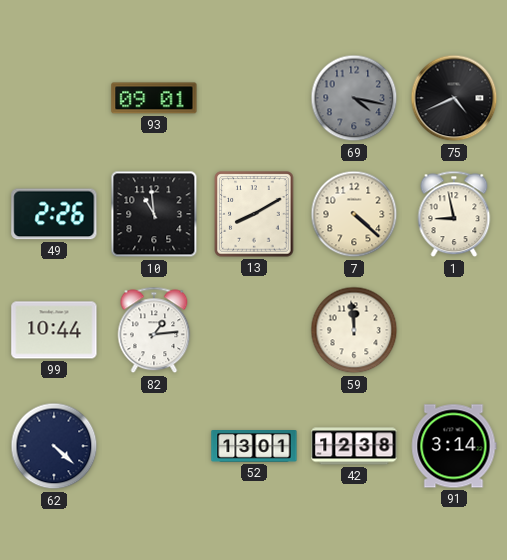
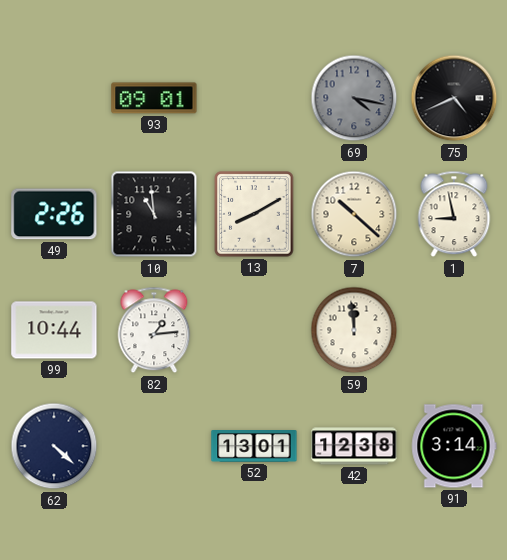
7: 4:22 -> 10:22
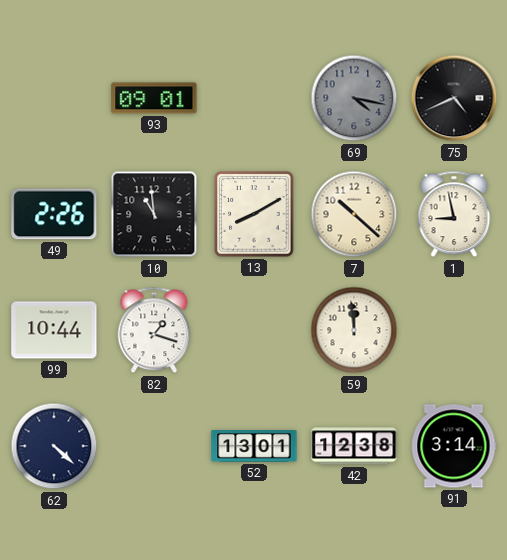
82: 1:14 -> 1:18
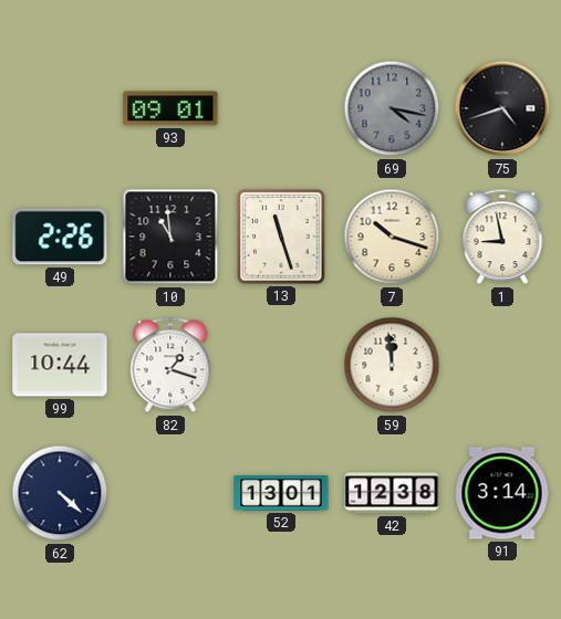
75: 4:41 -> 4:42
13: 8:10 -> 11:27
7: 10:22 -> 10:18
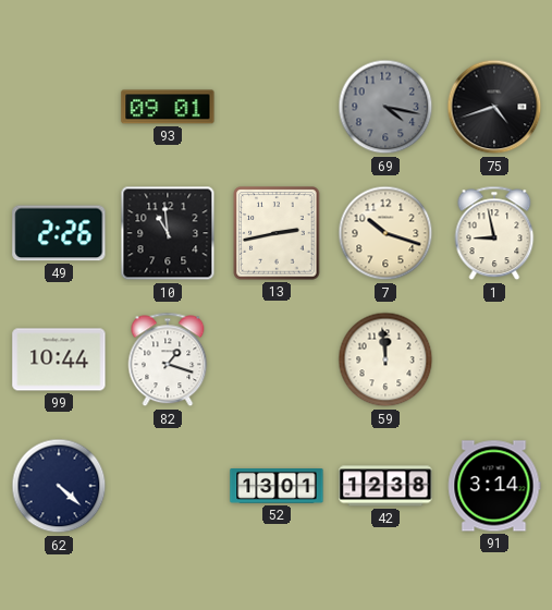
13: 11:27 -> 2:43
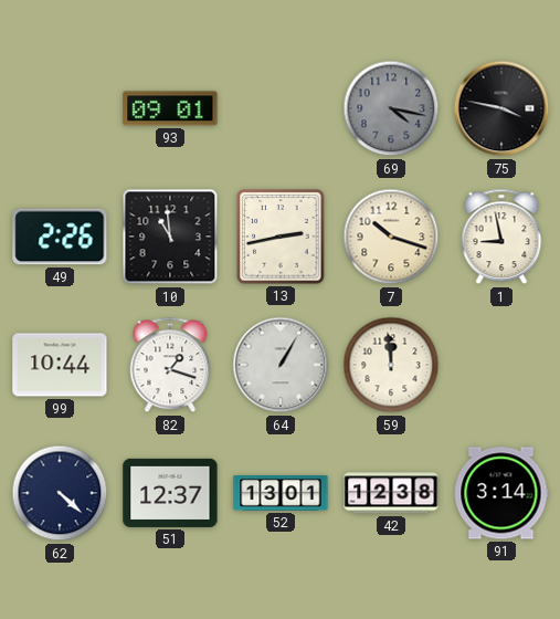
75: 4:42 -> 3:47
64: none -> 1:05
51: none -> 12:37
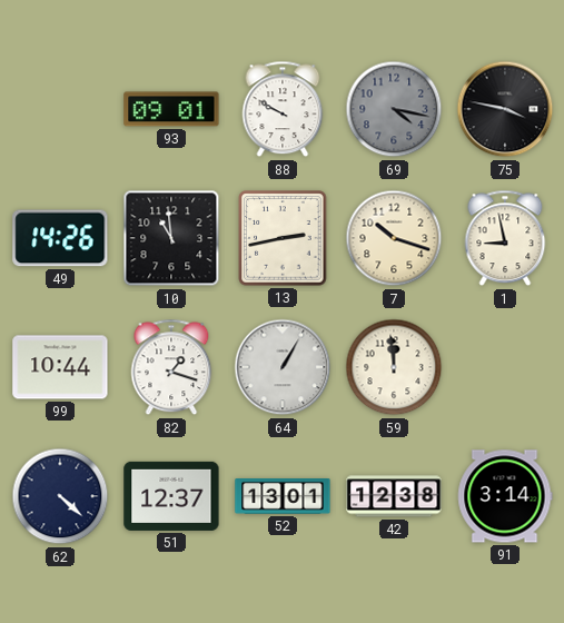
88: none -> 9:50
49: 2:26 -> 14:26
